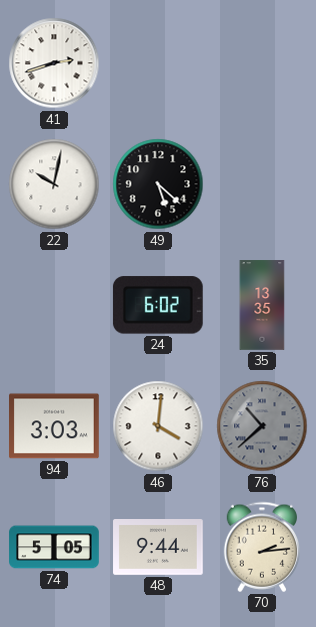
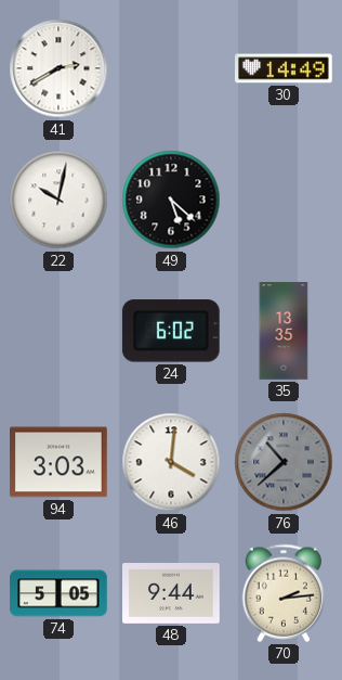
41: 2:42 -> 2:40
30: none -> 14:49
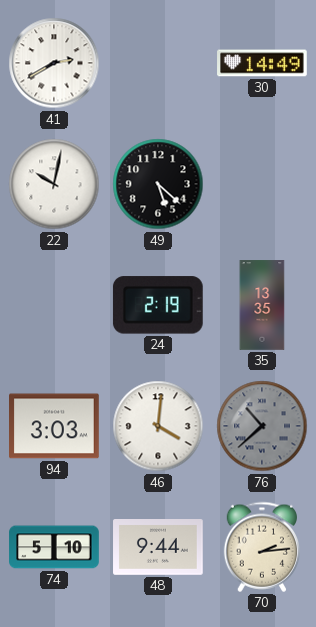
24: 6:02 -> 2:19
74: 5:05 -> 5:10
